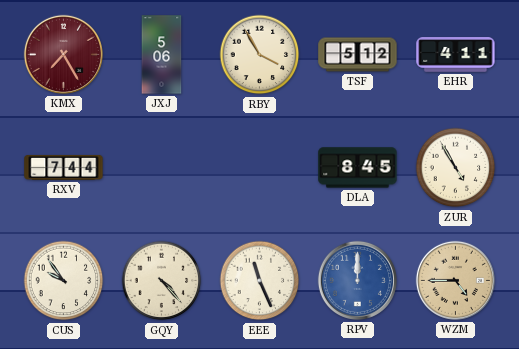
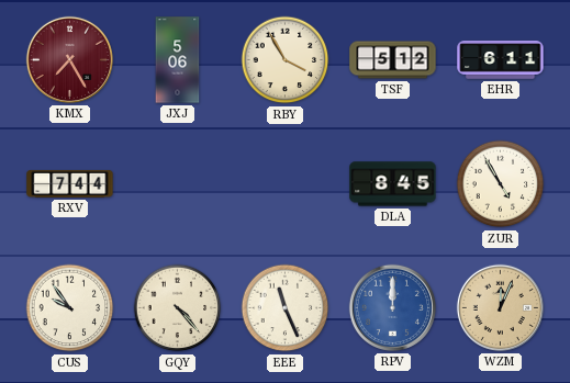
EHR: 4:11 -> 6:11
WZM: 4:45 -> 12:04
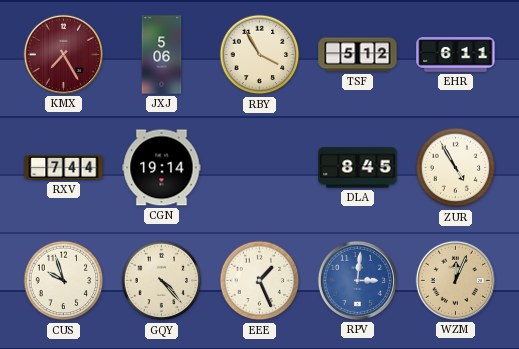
CGN: none -> 19:14
CUS: 9:54 -> 9:57
EEE: 11:26 -> 1:26
RPV: 12:00 -> 3:01
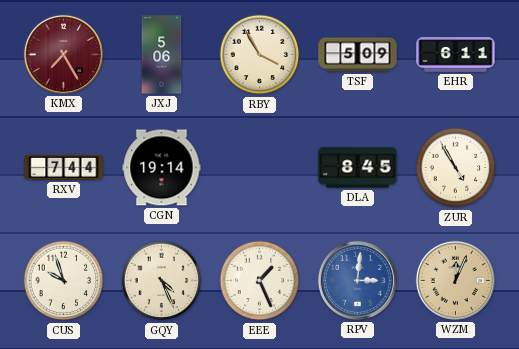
TSF: 5:12 -> 5:09
GQY: 4:23 -> 4:26
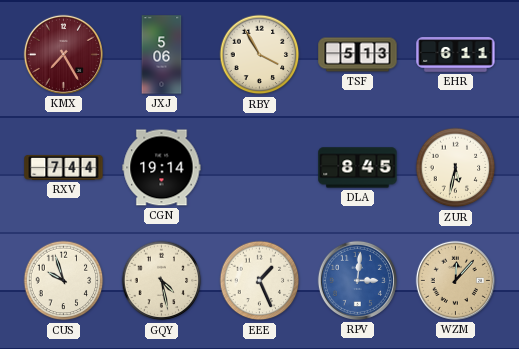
TSF: 5:09 -> 5:13
ZUR: 4:55 -> 5:32
GQY: 4:26 -> 4:28
WZM: 12:04 -> 12:07
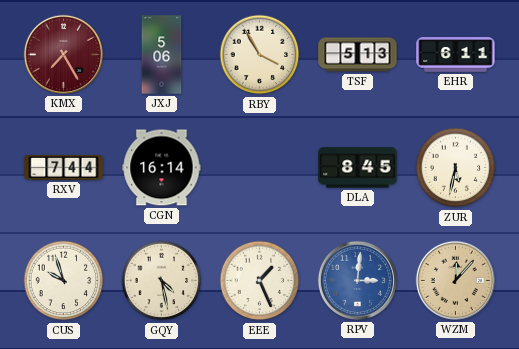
CGN: 19:14 -> 16:14
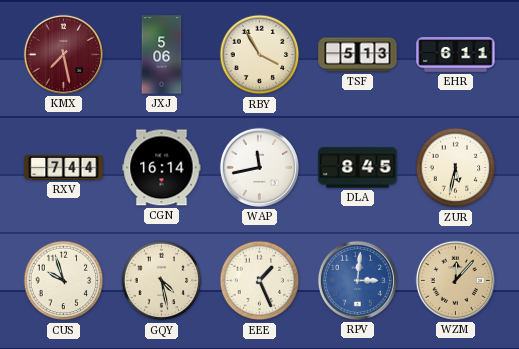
KMX: 7:25 -> 7:28
WAP: none -> 11:43
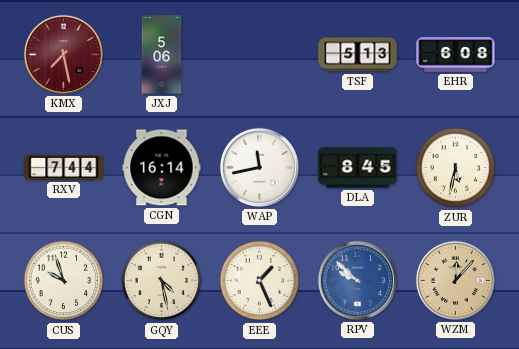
RBY: 3:55 -> none
EHR: 6:11 -> 6:08
RPV: 3:01 -> 9:52
